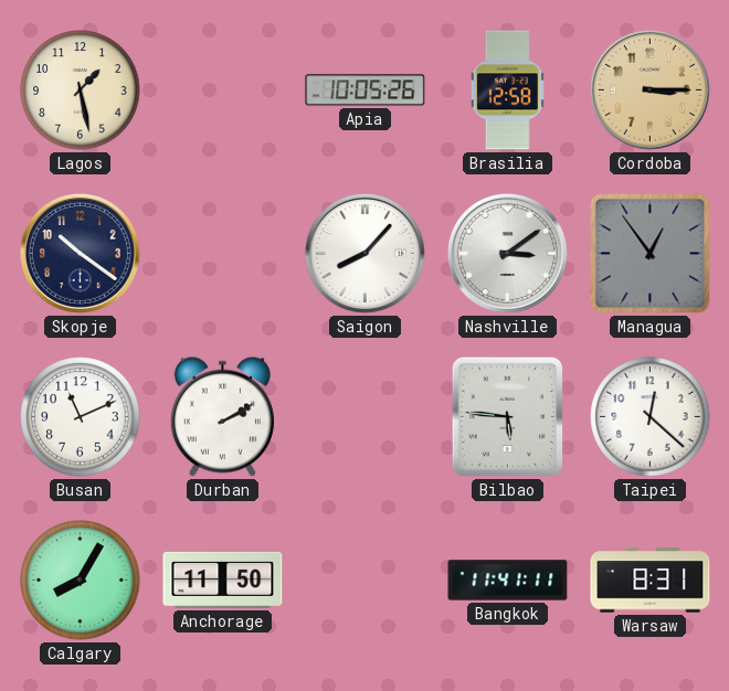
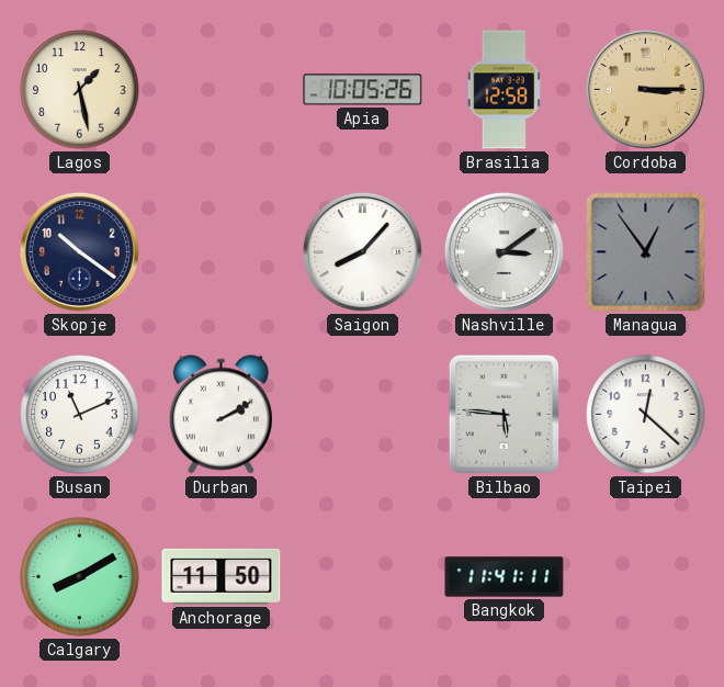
Calgary: 8:05 -> 8:10
Warsaw: 8:31 -> none
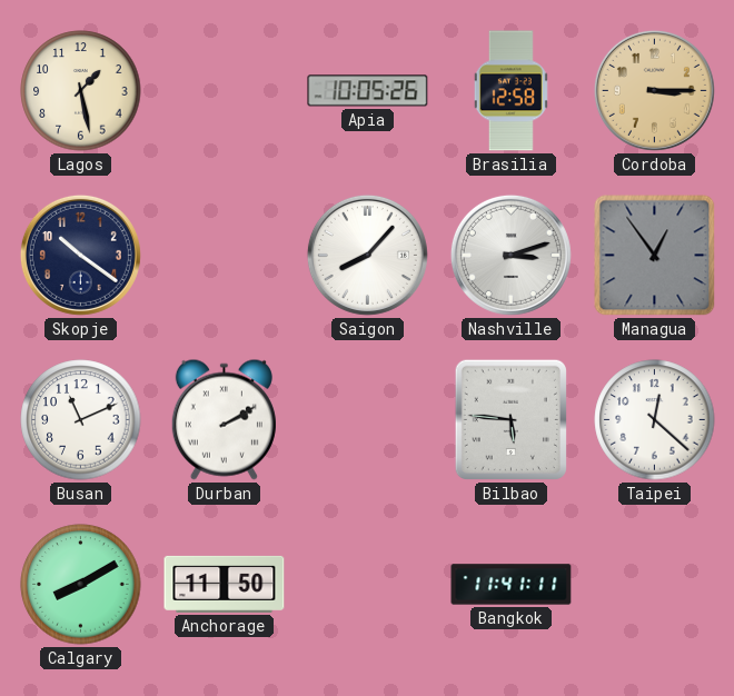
Nashville: 3:09 -> 3:12
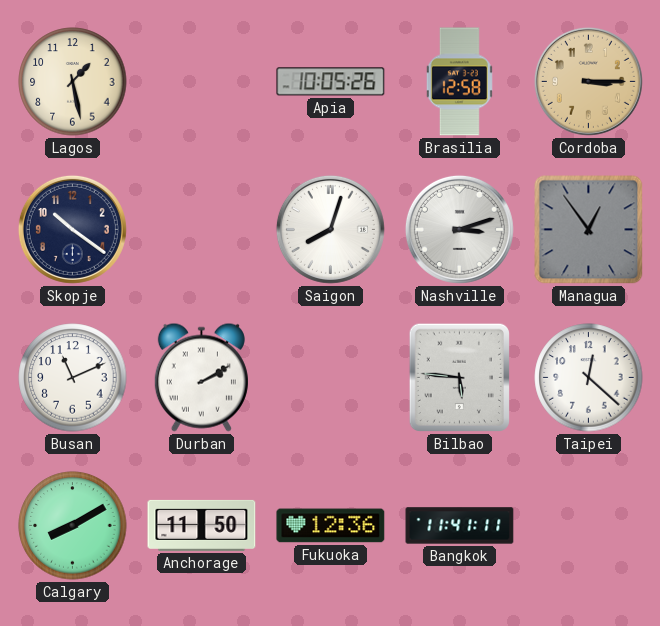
Saigon: 8:07 -> 8:03
Fukuoka: none -> 12:36
